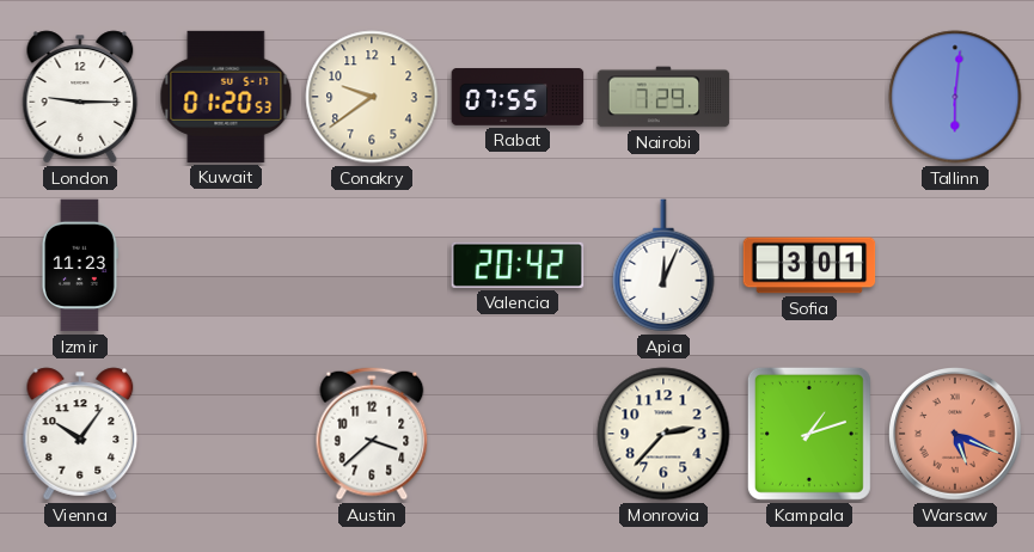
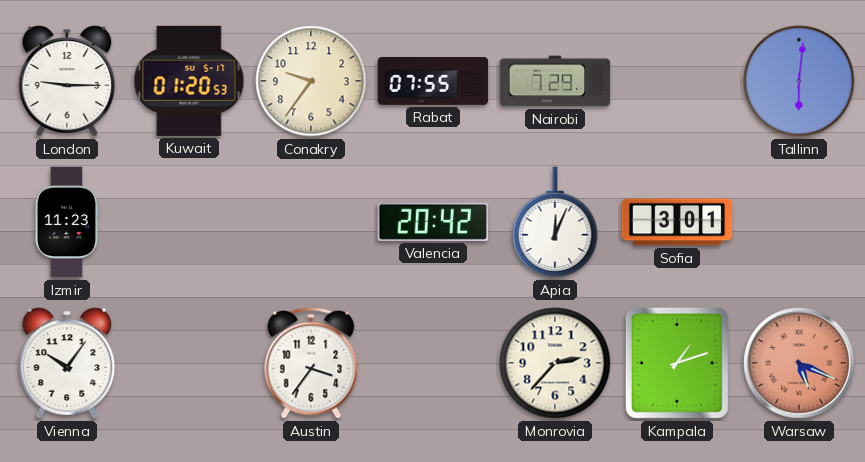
Conakry: 9:39 -> 9:36
Austin: 3:38 -> 3:36
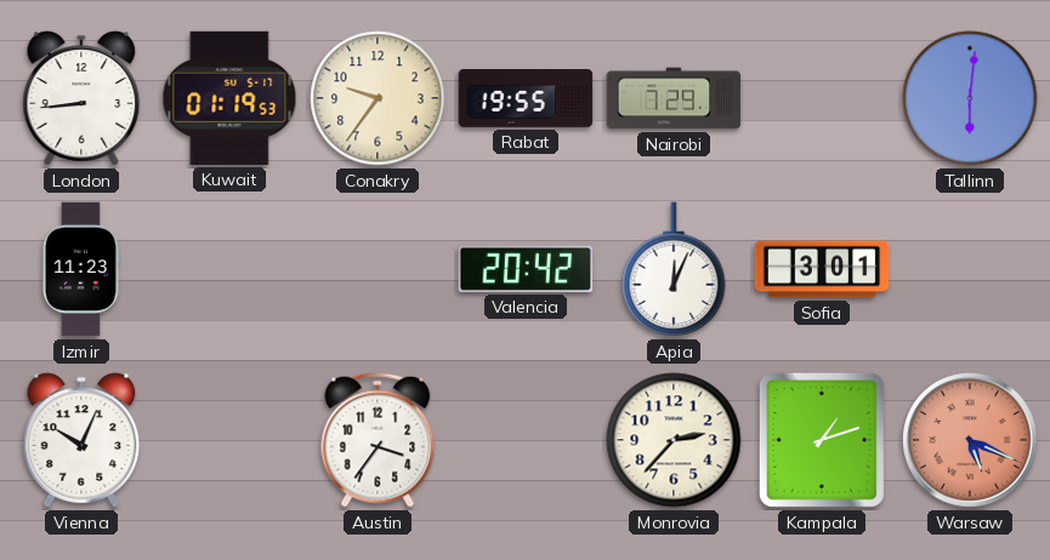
London: 9:15 -> 8:44
Kuwait: 01:20 -> 01:19
Rabat: 07:55 -> 19:55
Vienna: 10:06 -> 10:04
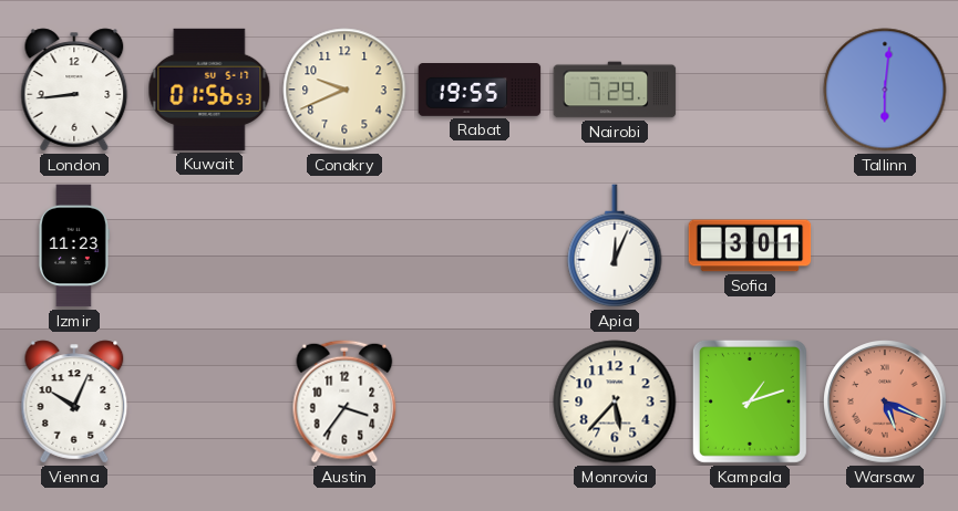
Kuwait: 01:19 -> 01:56
Conakry: 9:36 -> 9:41
Valencia: 20:42 -> none
Monrovia: 2:37 -> 5:37
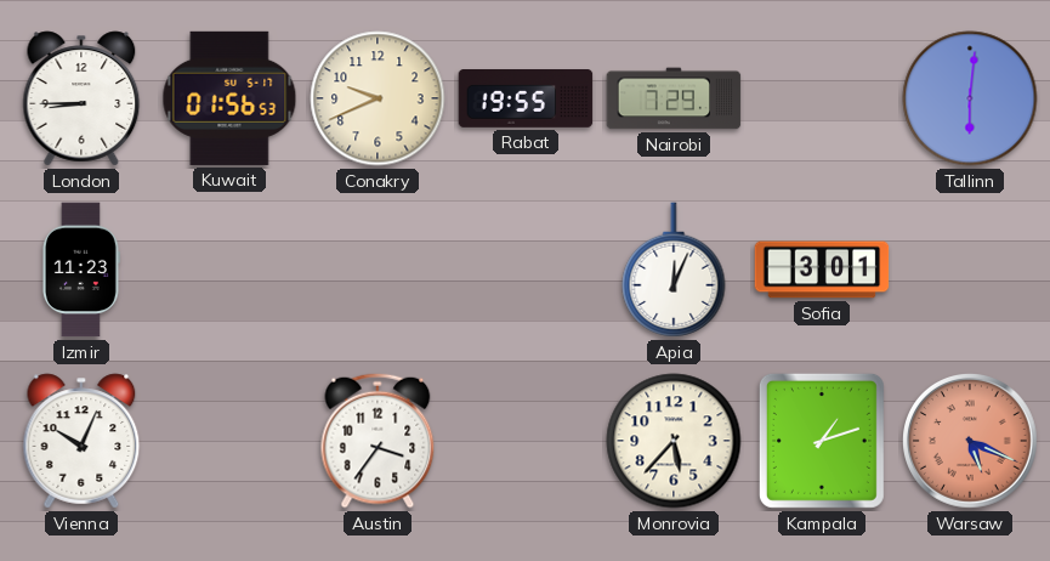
London: 8:44 -> 8:45
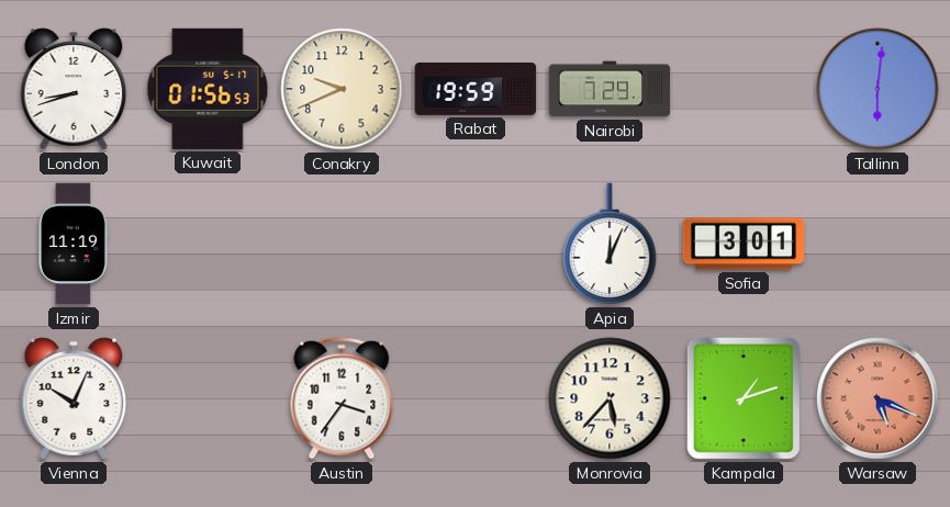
London: 8:45 -> 8:42
Rabat: 19:55 -> 19:59
Izmir: 11:23 -> 11:19
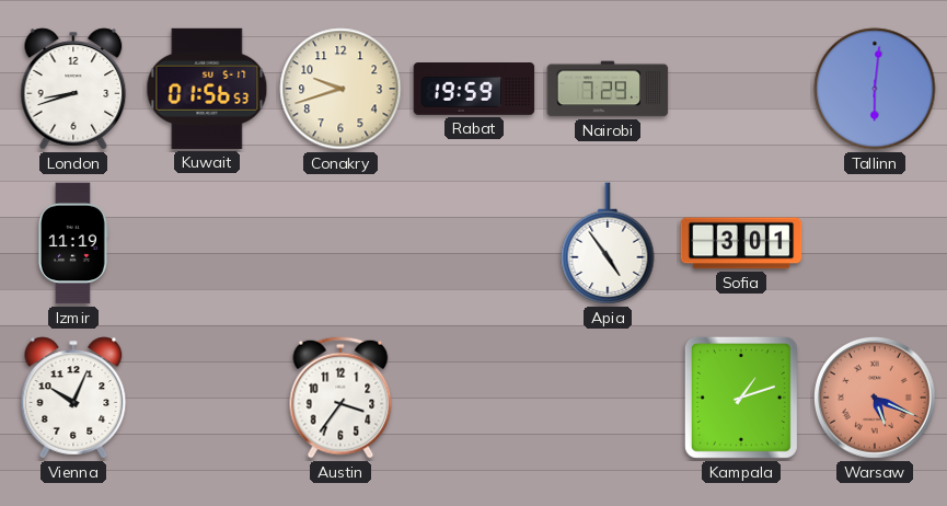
Conakry: 9:41 -> 9:42
Apia: 12:04 -> 4:54
Monrovia: 5:37 -> none
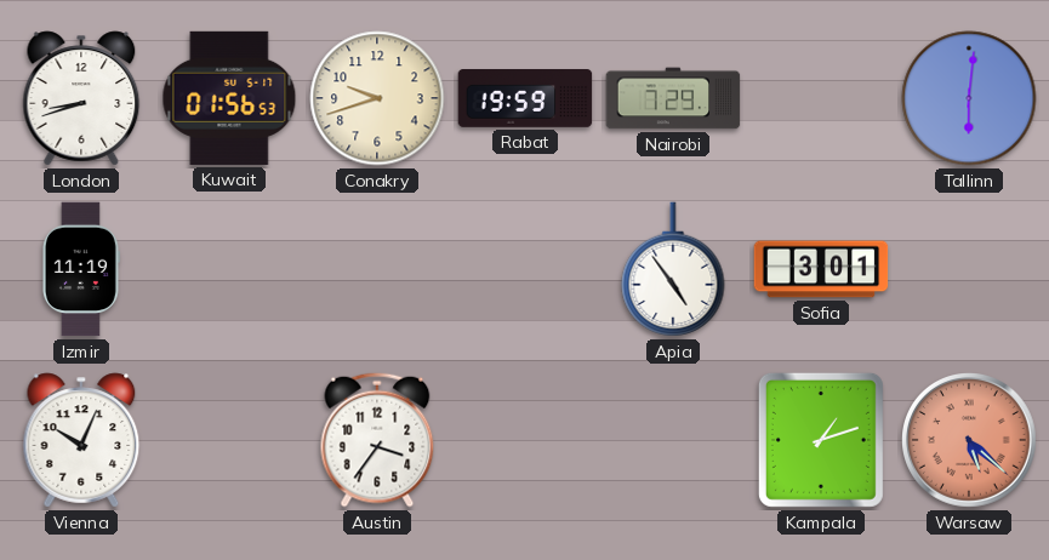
Warsaw: 5:19 -> 5:22
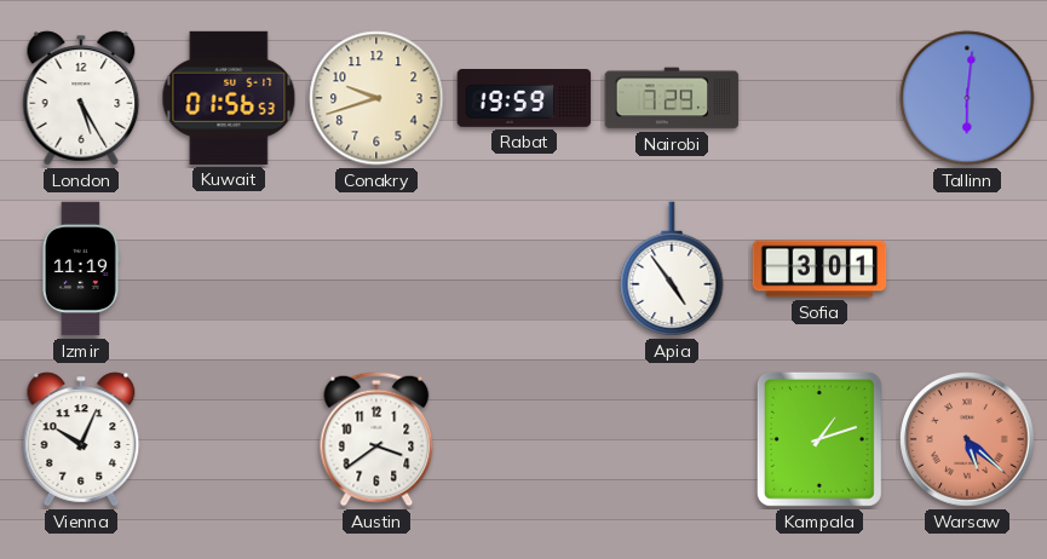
London: 8:42 -> 5:25
Austin: 3:36 -> 3:39
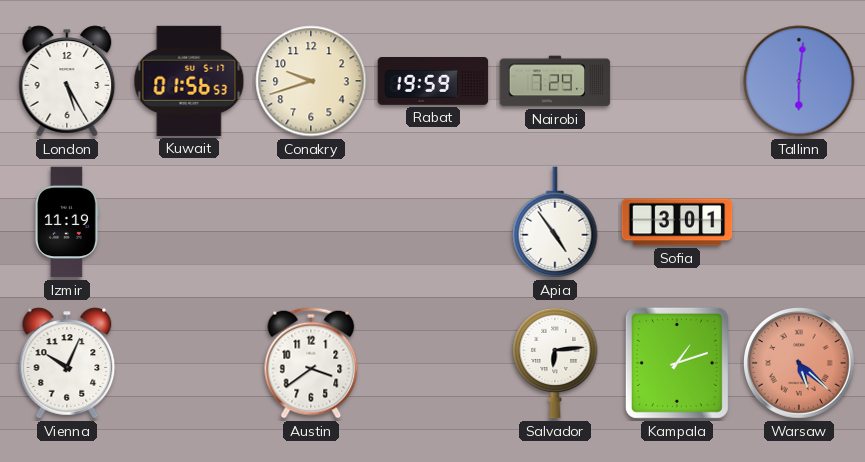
Salvador: none -> 6:14
